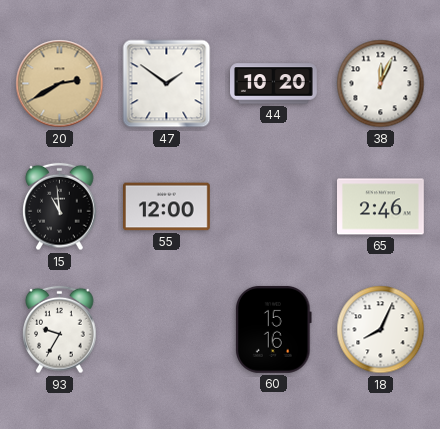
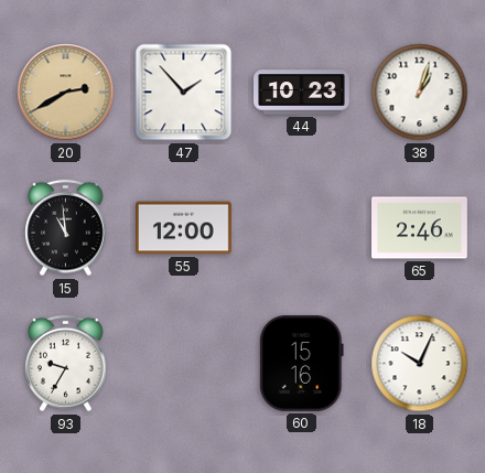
47: 1:51 -> 1:53
44: 10:20 -> 10:23
38: 12:04 -> 1:03
18: 8:04 -> 10:04
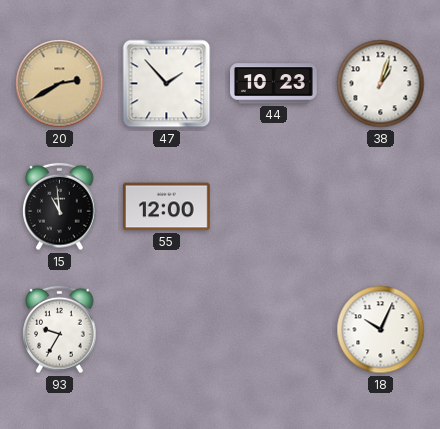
65: 2:46 -> none
60: 15:16 -> none
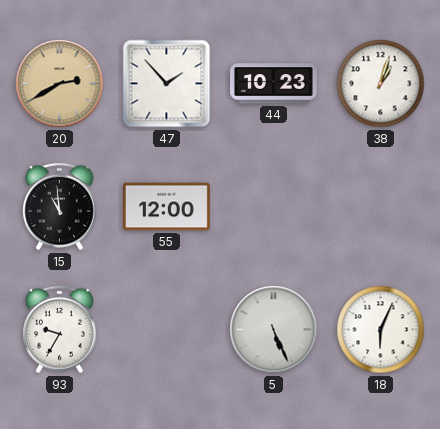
5: none -> 5:26
18: 10:04 -> 6:04
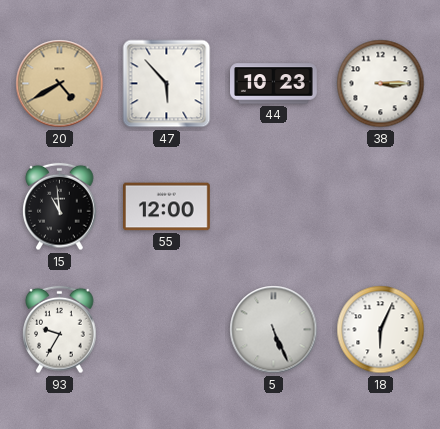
20: 2:40 -> 4:40
47: 1:53 -> 5:53
38: 1:03 -> 3:15
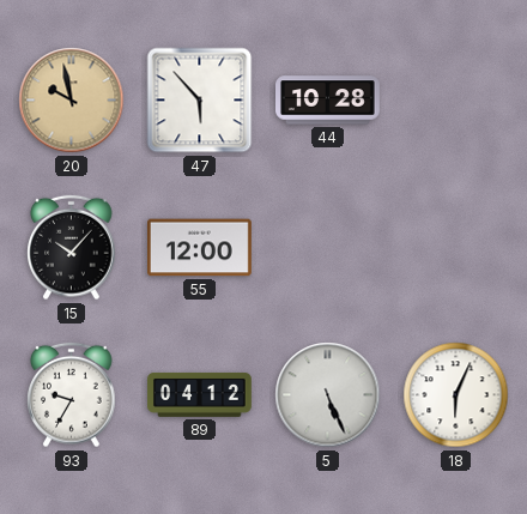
20: 4:40 -> 9:58
44: 10:23 -> 10:28
38: 3:15 -> none
15: 10:59 -> 10:07
89: none -> 04:12
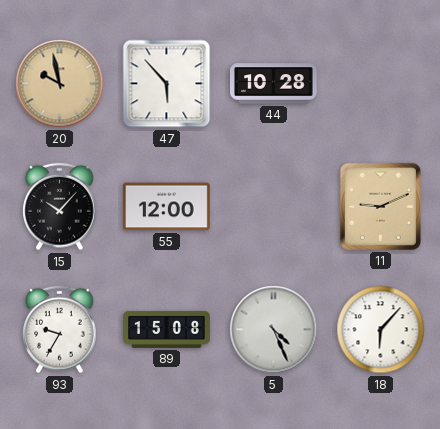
11: none -> 9:11
89: 04:12 -> 15:08
5: 5:26 -> 4:26
18: 6:04 -> 6:07
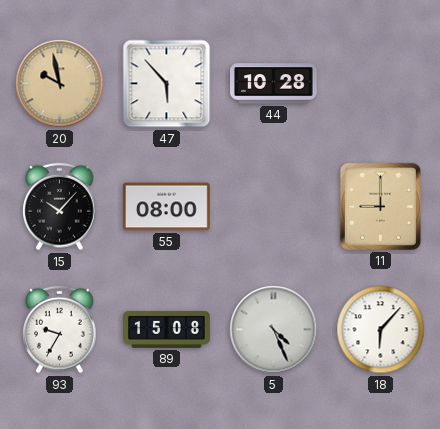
55: 12:00 -> 08:00
11: 9:11 -> 9:00
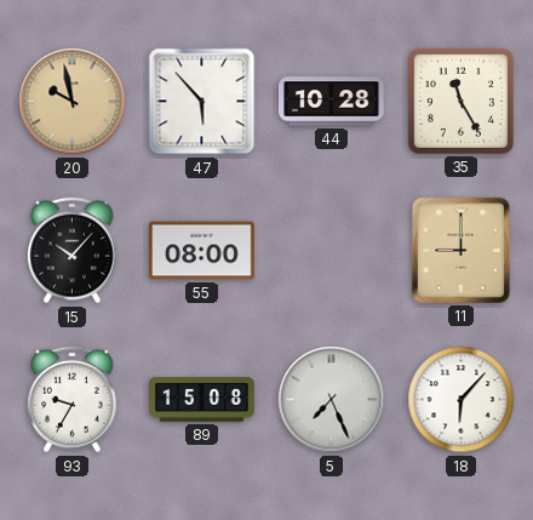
35: none -> 11:25
5: 4:26 -> 7:26
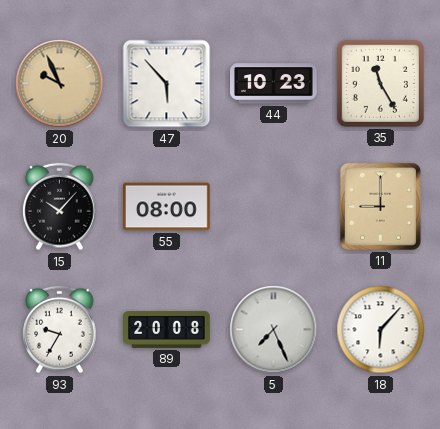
20: 9:58 -> 9:56
44: 10:28 -> 10:23
89: 15:08 -> 20:08
